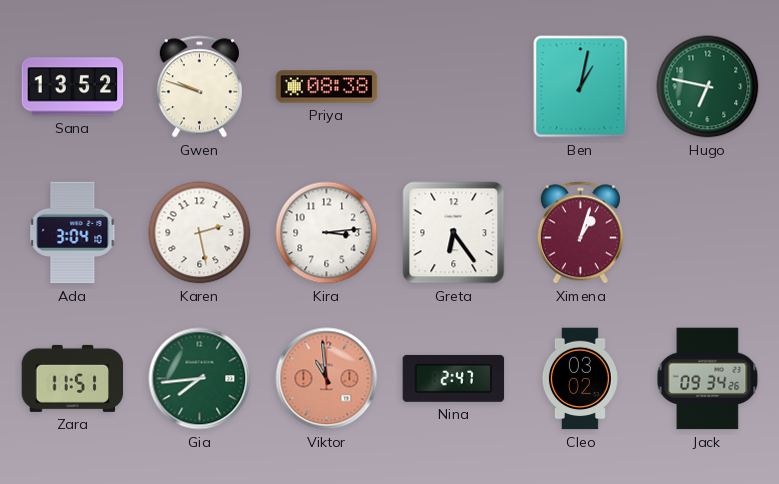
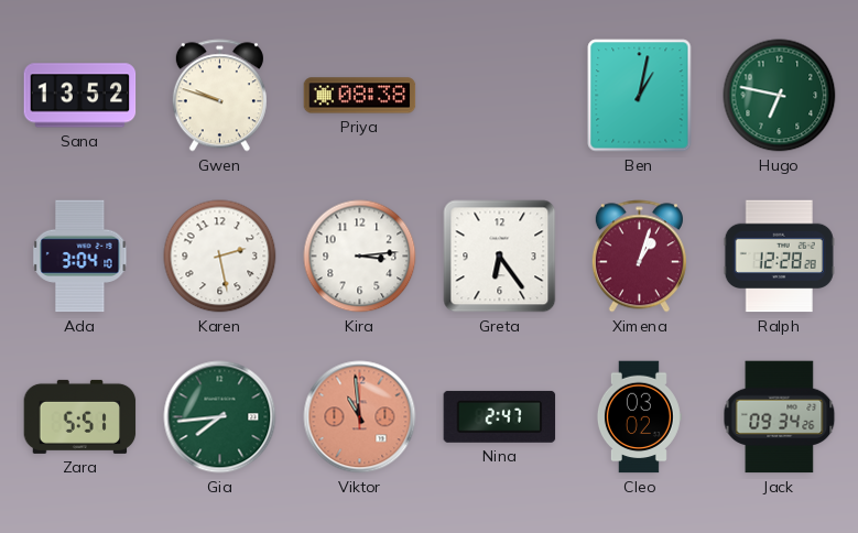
Ralph: none -> 12:28
Zara: 11:51 -> 5:51
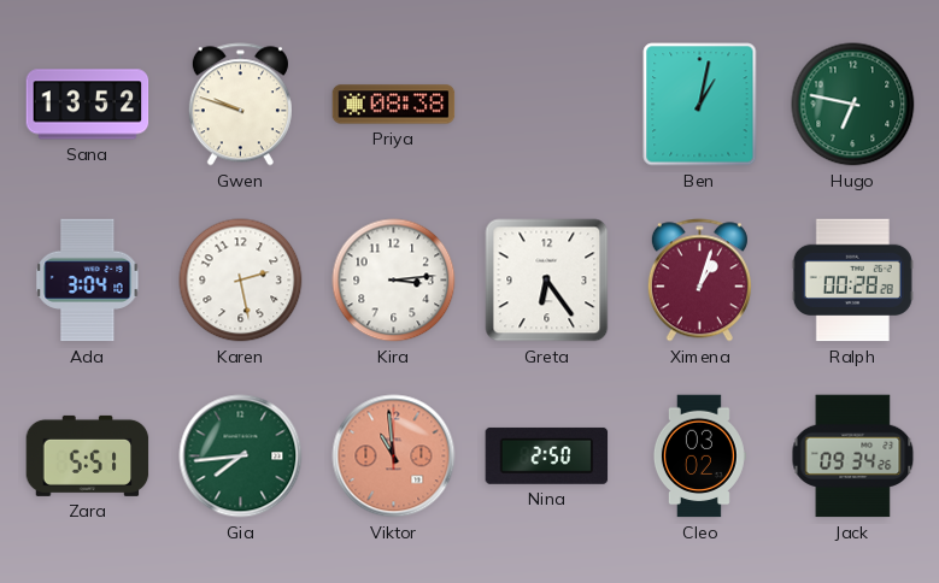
Ralph: 12:28 -> 00:28
Nina: 2:47 -> 2:50
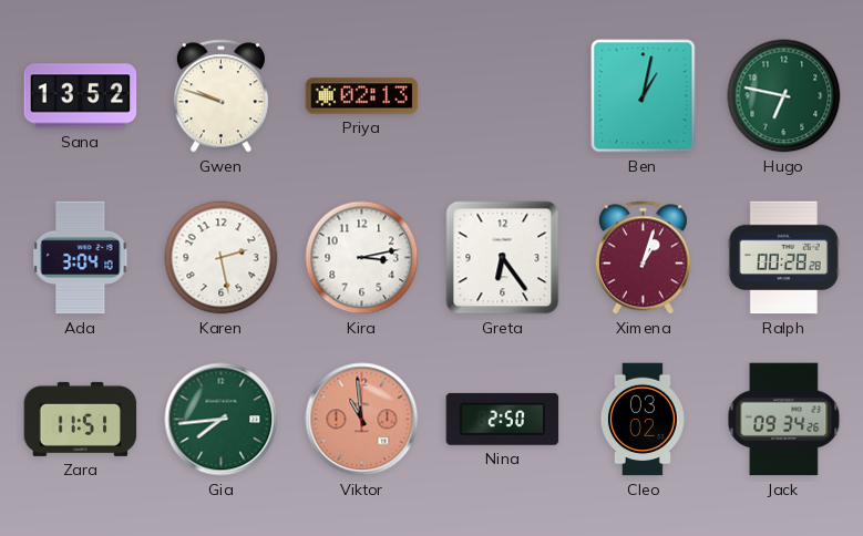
Priya: 08:38 -> 02:13
Kira: 3:14 -> 3:13
Zara: 5:51 -> 11:51
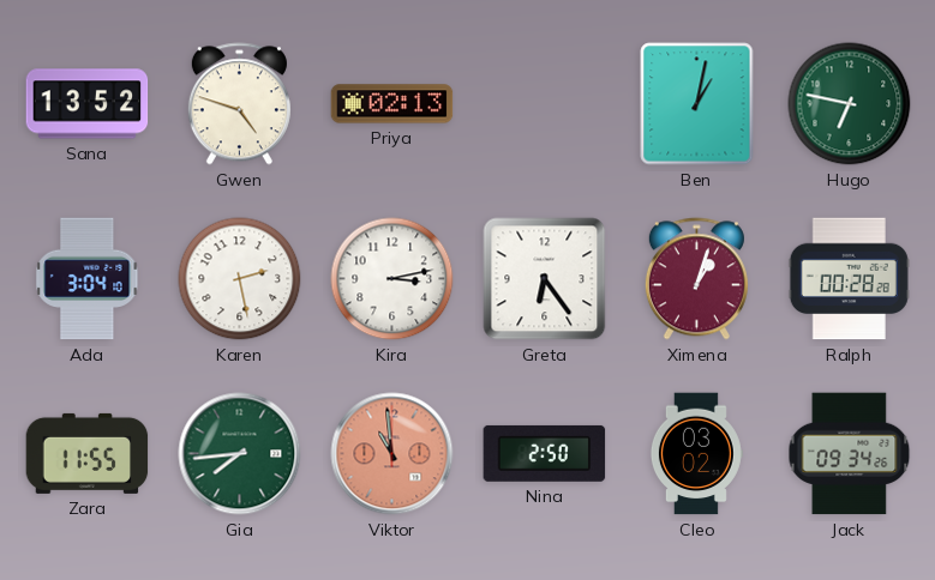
Gwen: 9:48 -> 4:48
Zara: 11:51 -> 11:55
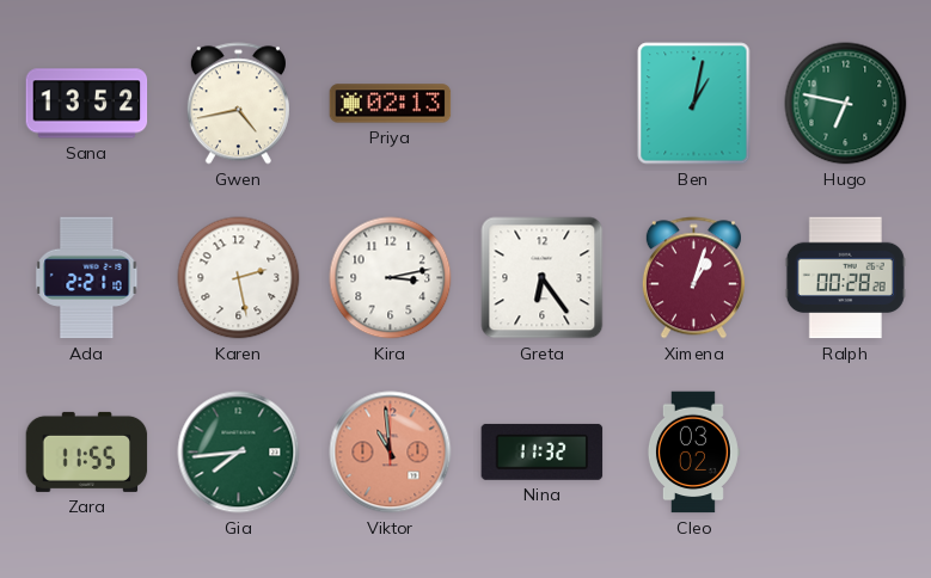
Gwen: 4:48 -> 4:43
Ada: 3:04 -> 2:21
Nina: 2:50 -> 11:32
Jack: 09:34 -> none
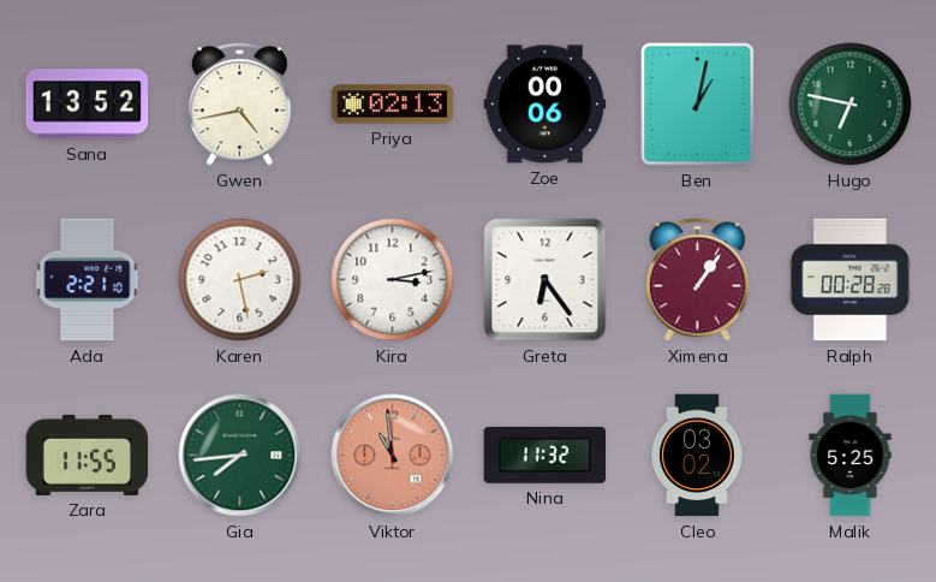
Zoe: none -> 00:06
Ximena: 1:03 -> 1:06
Malik: none -> 5:25
